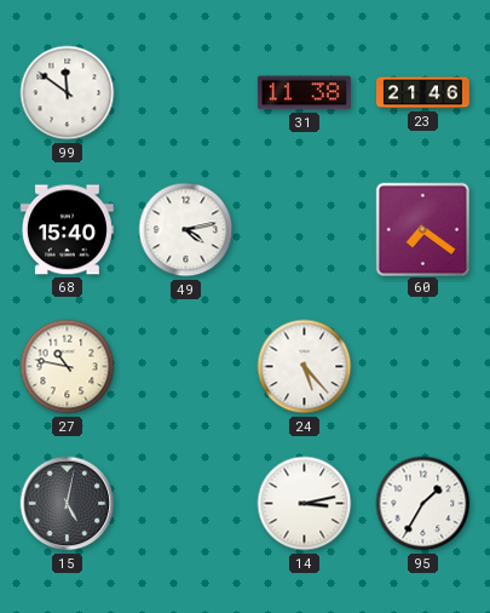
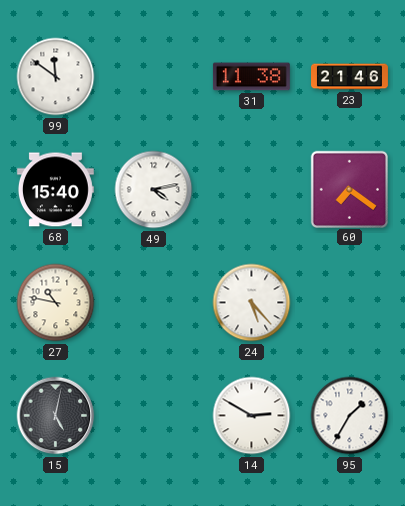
14: 3:13 -> 2:50
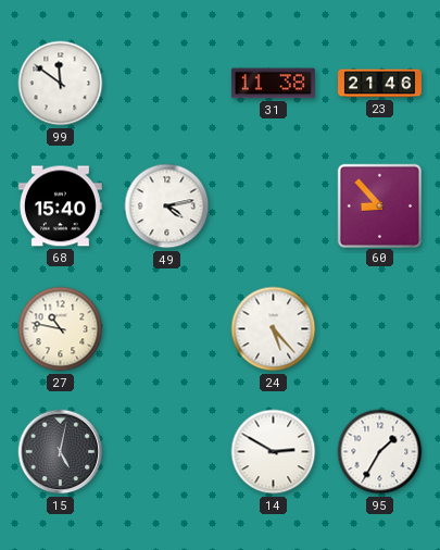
60: 7:21 -> 8:53
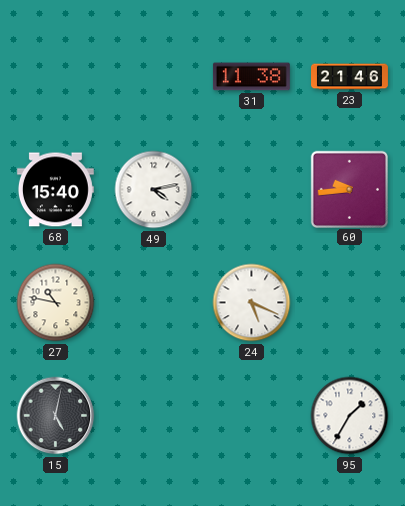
99: 11:51 -> none
60: 8:53 -> 9:44
24: 5:23 -> 5:19
14: 2:50 -> none
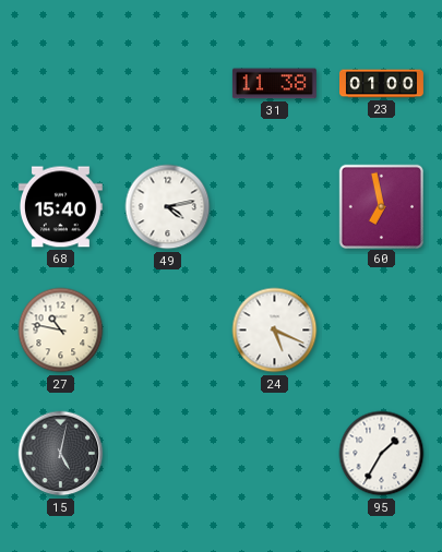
23: 21:46 -> 01:00
60: 9:44 -> 6:58
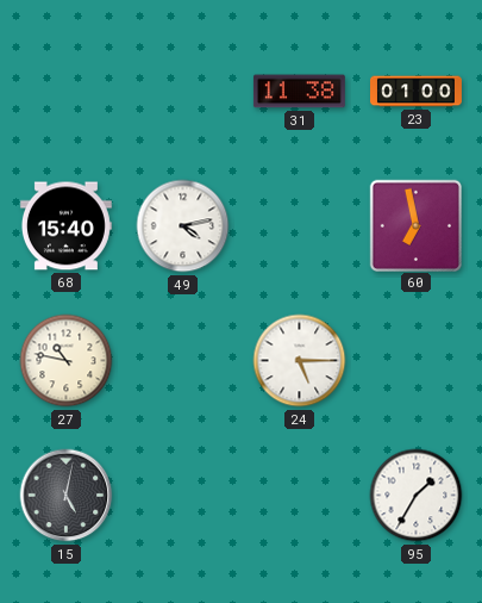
24: 5:19 -> 5:15
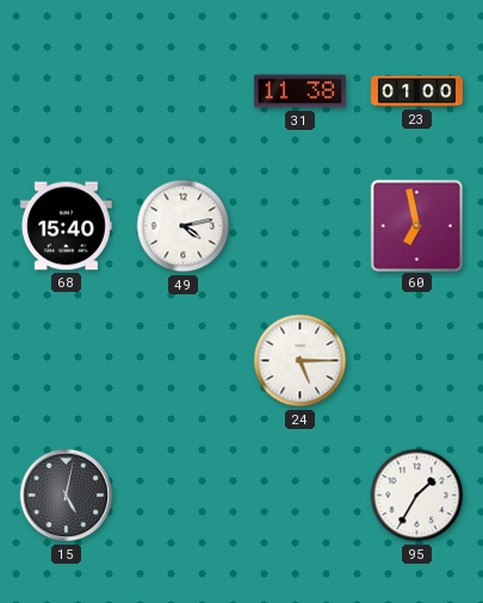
27: 10:47 -> none
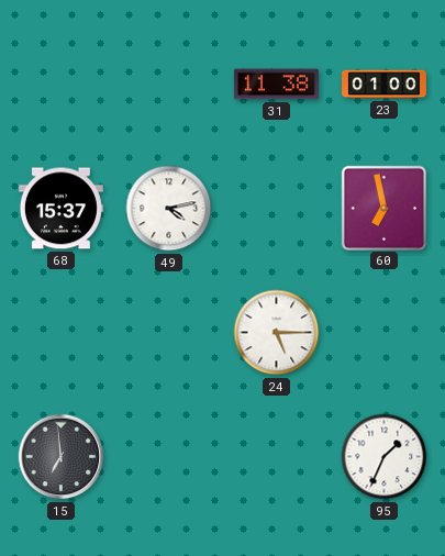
68: 15:40 -> 15:37
15: 5:02 -> 6:59
95: 1:35 -> 1:34
